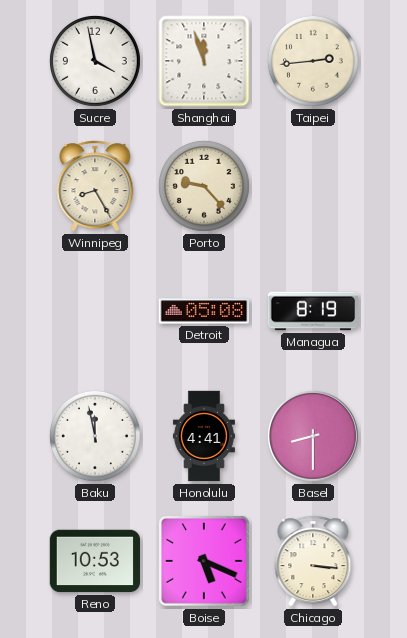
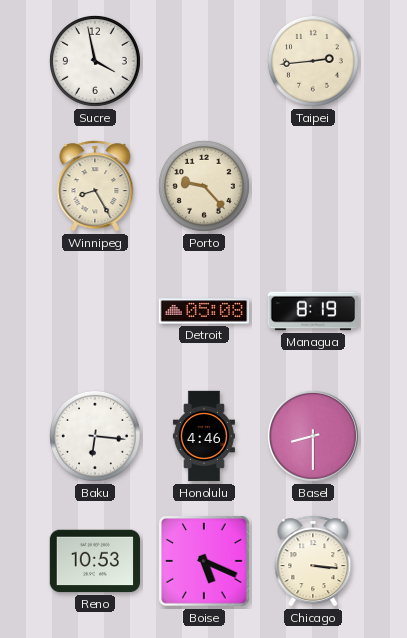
Shanghai: 11:57 -> none
Baku: 11:58 -> 6:16
Honolulu: 4:41 -> 4:46
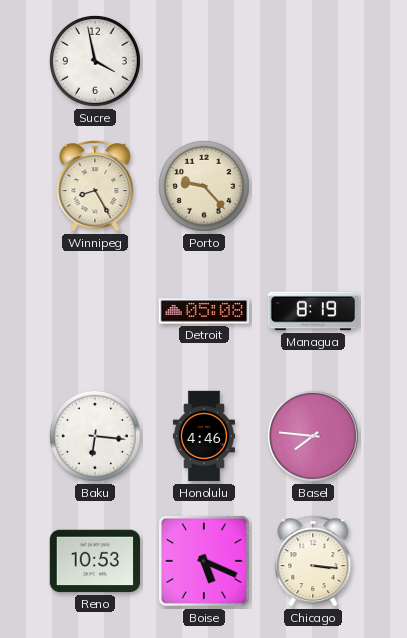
Taipei: 2:44 -> none
Basel: 8:30 -> 7:46
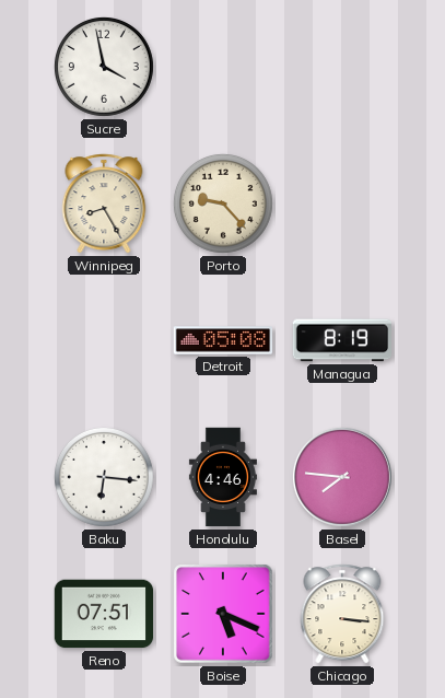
Reno: 10:53 -> 07:51
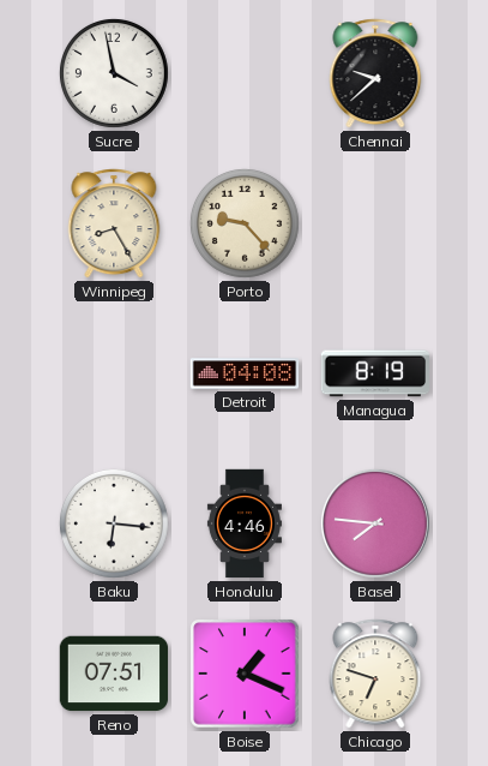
Chennai: none -> 9:38
Detroit: 05:08 -> 04:08
Boise: 5:19 -> 1:19
Chicago: 3:16 -> 6:48
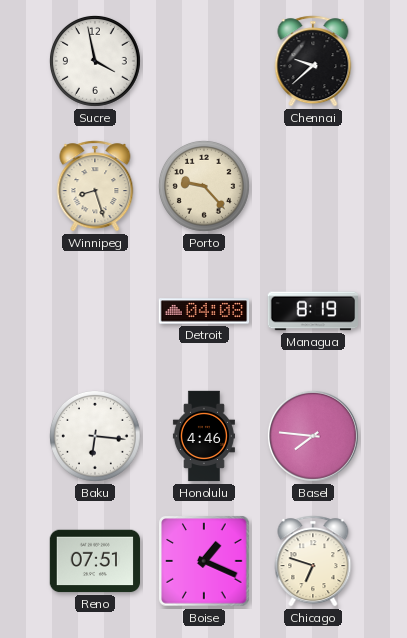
Winnipeg: 8:25 -> 8:27
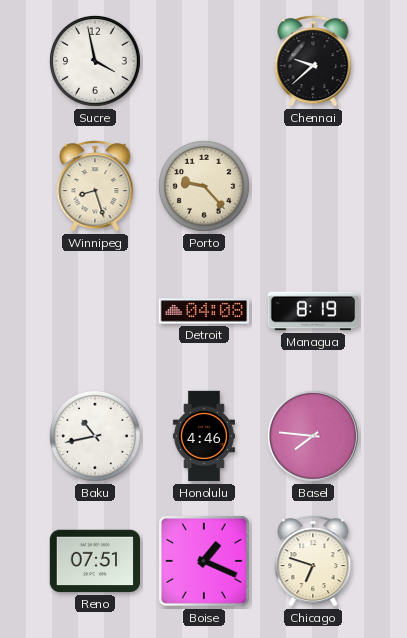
Baku: 6:16 -> 10:43
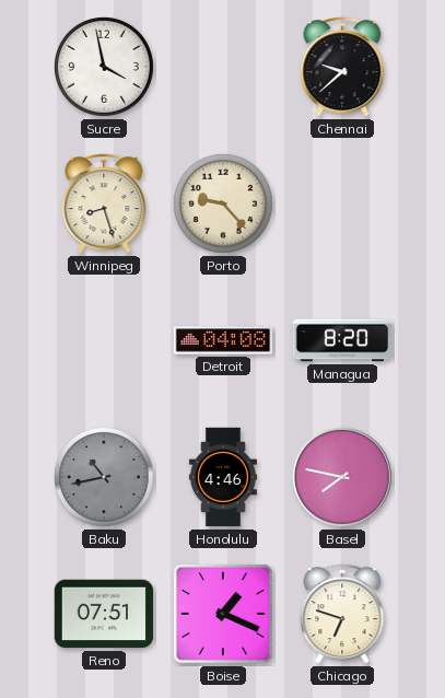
Managua: 8:19 -> 8:20
Baku dial: white -> grey
Basel: 7:46 -> 7:47
